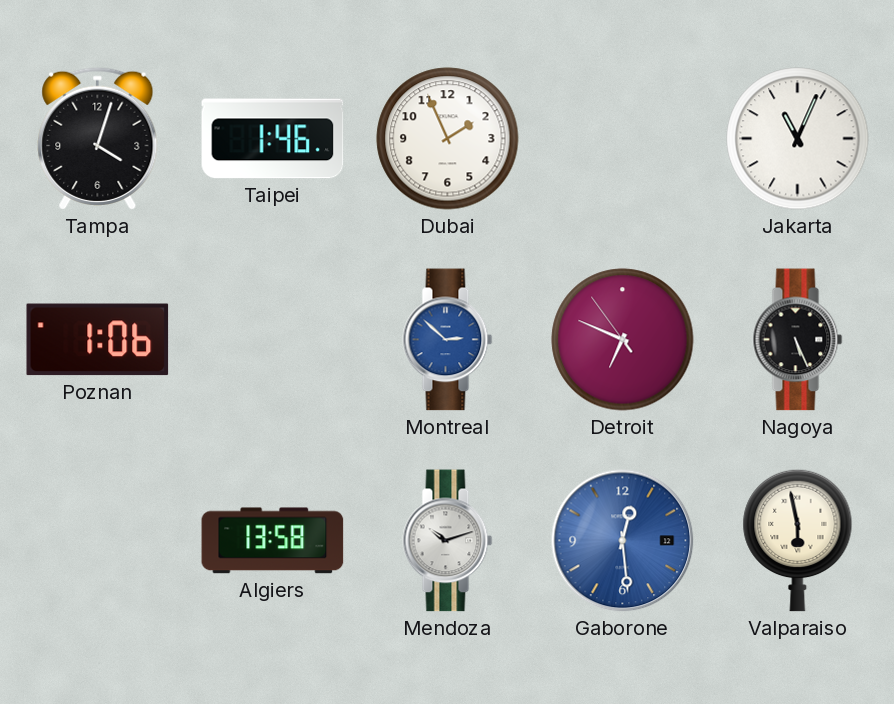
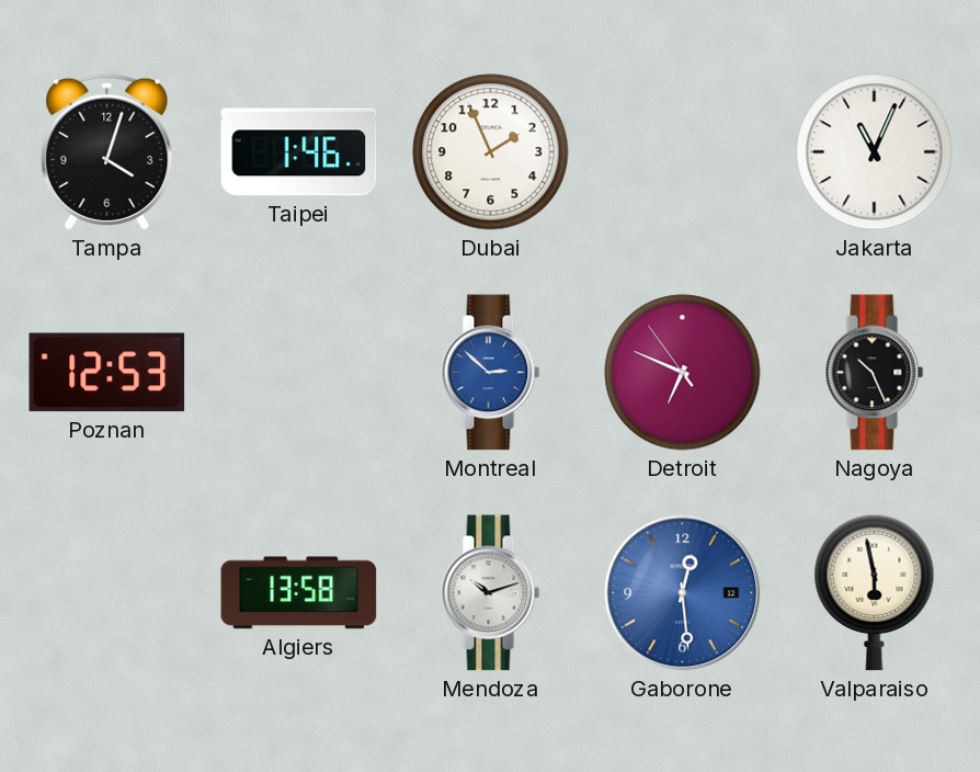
Poznan: 1:06 -> 12:53
Nagoya: 5:26 -> 10:26
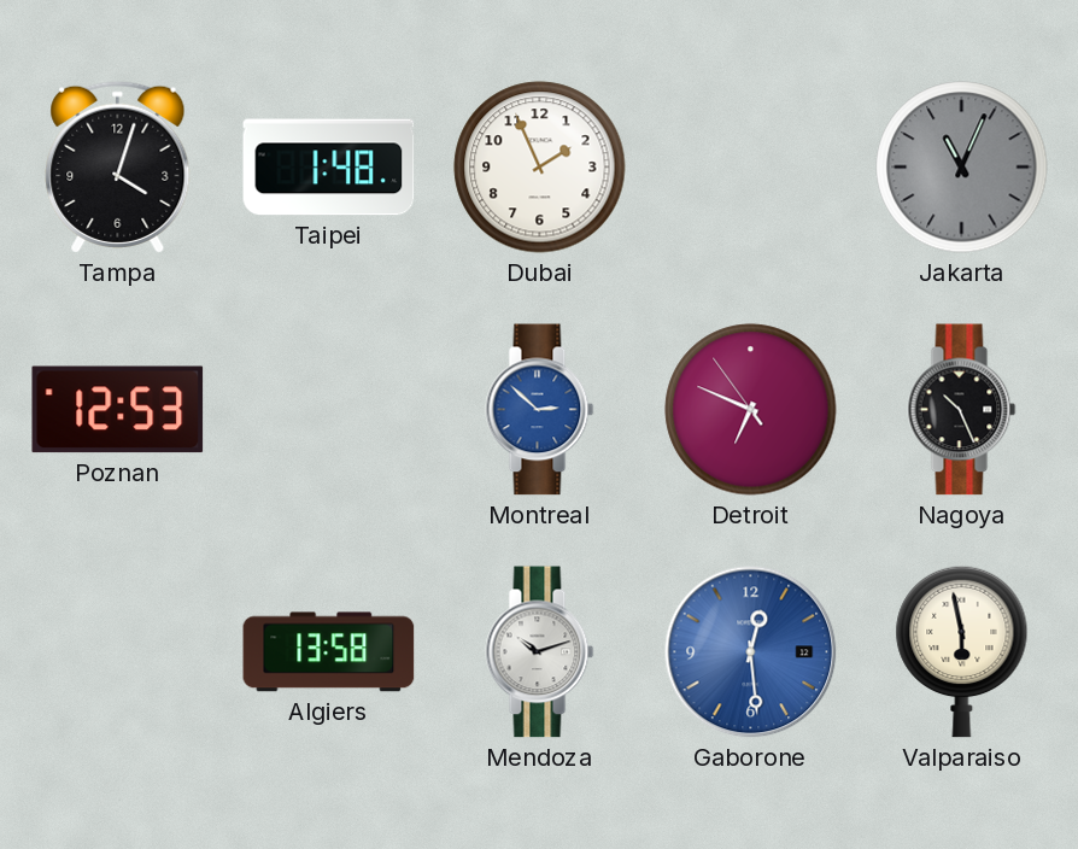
Taipei: 1:46 -> 1:48
Jakarta dial: white -> grey
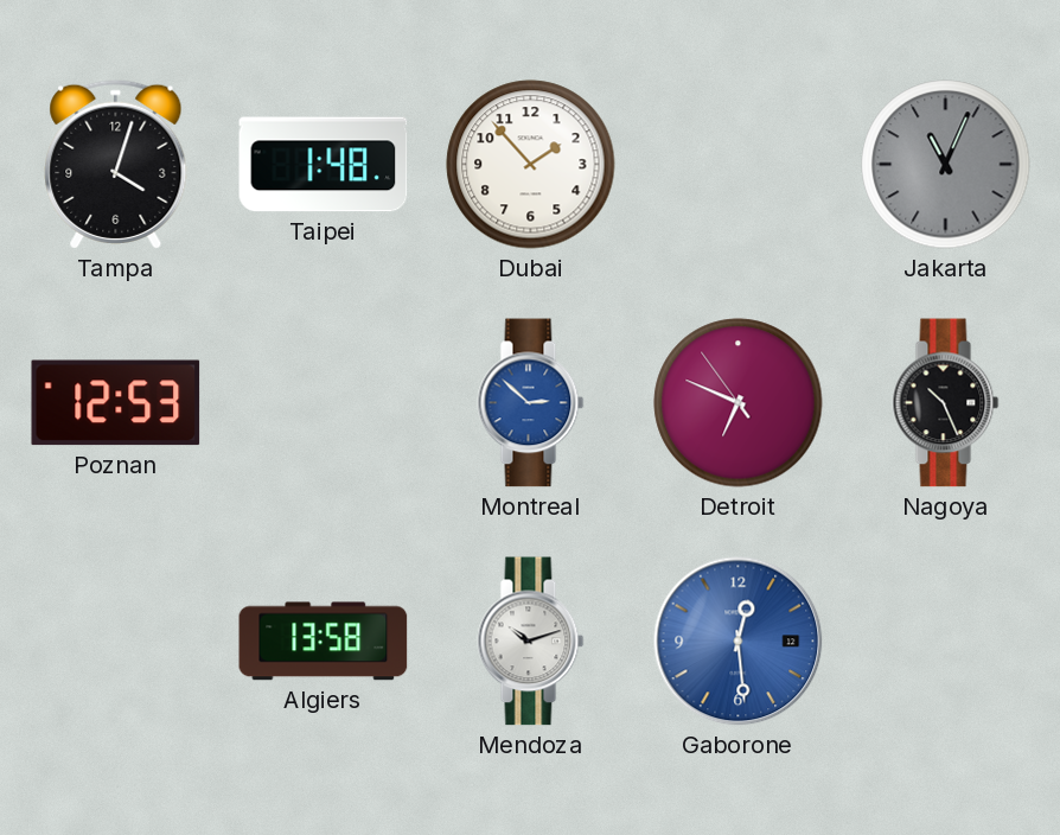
Dubai: 1:56 -> 1:53
Valparaiso: 5:58 -> none
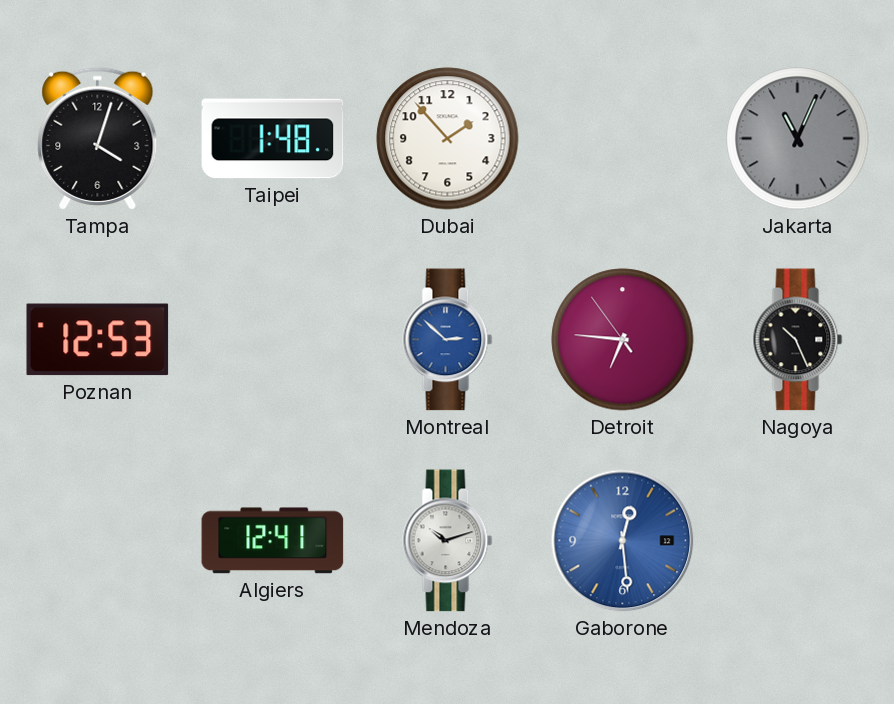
Detroit: 6:48 -> 6:45
Algiers: 13:58 -> 12:41
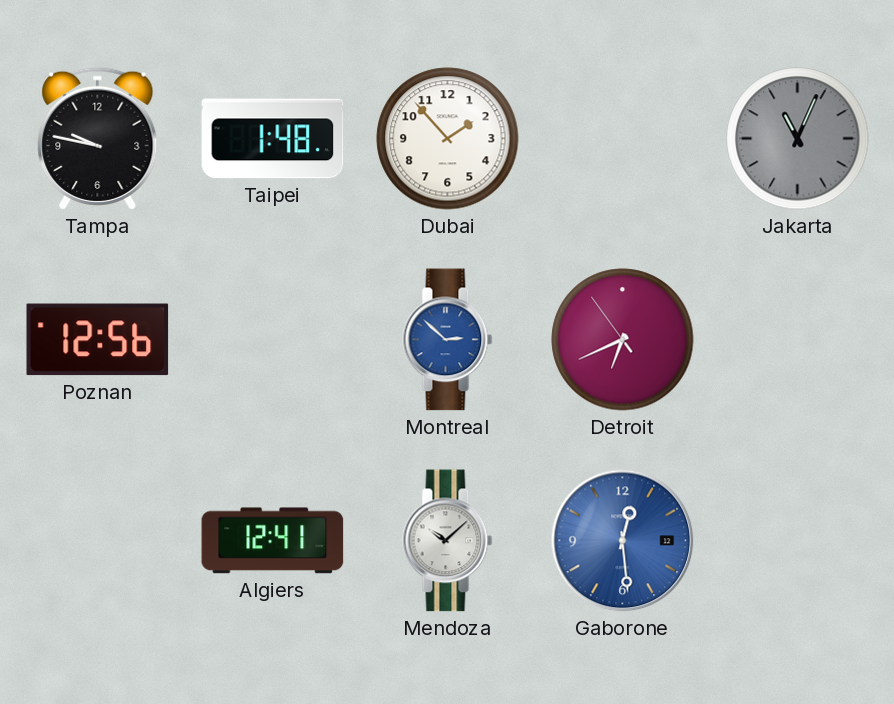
Tampa: 4:03 -> 9:47
Poznan: 12:53 -> 12:56
Detroit: 6:45 -> 6:40
Nagoya: 10:26 -> none
Mendoza: 10:12 -> 10:08
